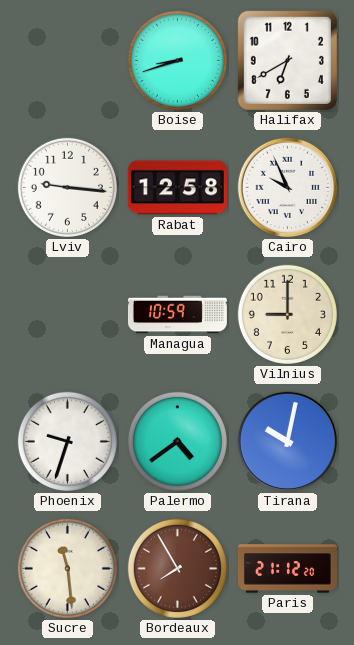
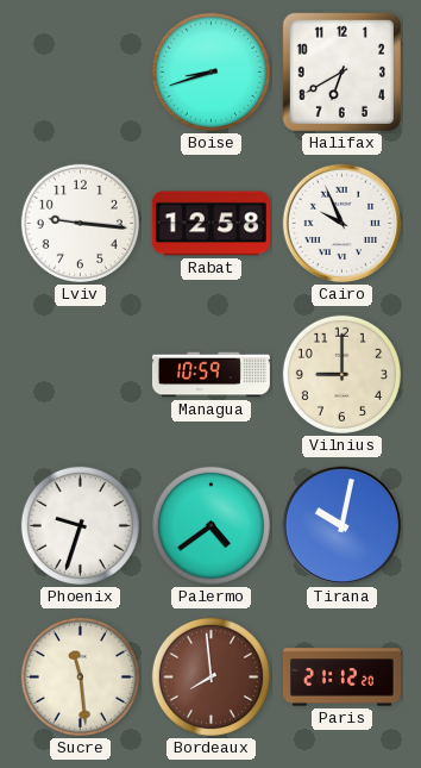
Bordeaux: 7:55 -> 7:59
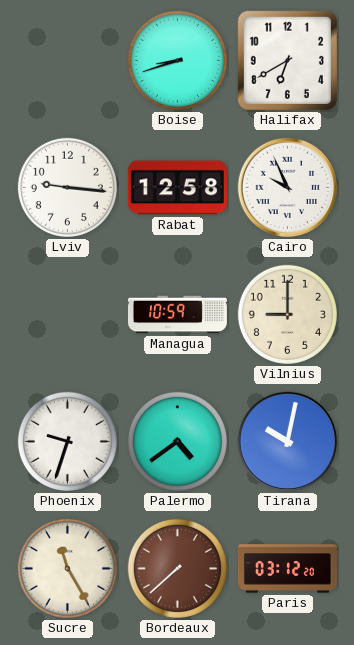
Sucre: 11:29 -> 11:25
Bordeaux: 7:59 -> 7:38
Paris: 21:12 -> 03:12
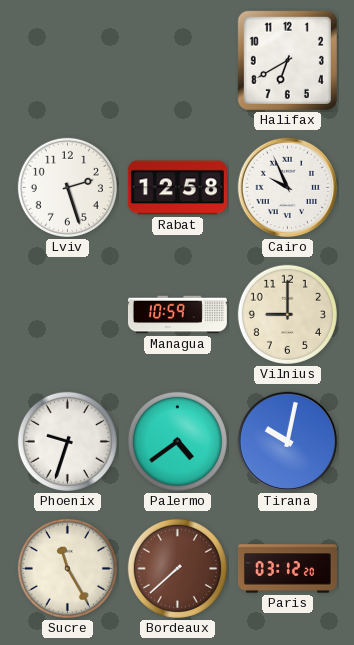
Boise: 8:42 -> none
Lviv: 9:16 -> 2:27
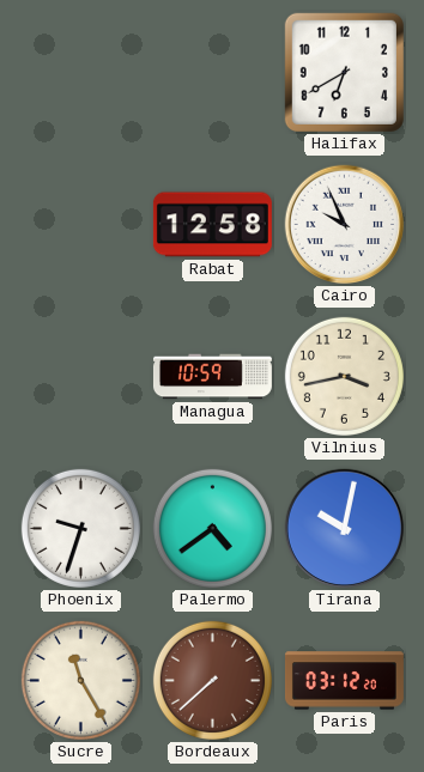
Lviv: 2:27 -> none
Vilnius: 9:00 -> 3:43
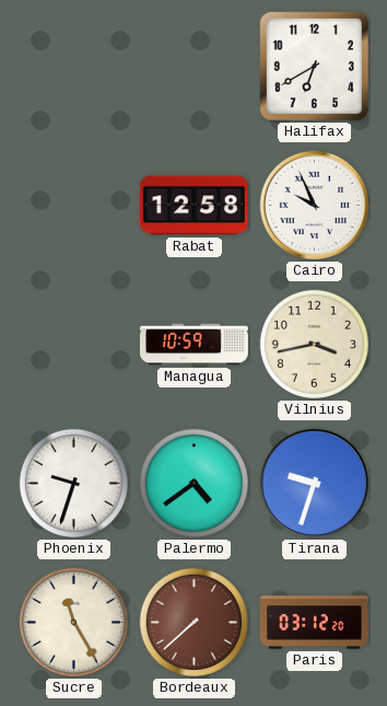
Tirana: 10:02 -> 9:33
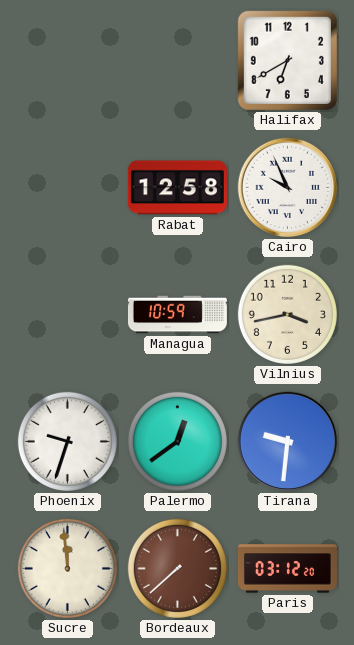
Palermo: 4:39 -> 12:39
Tirana: 9:33 -> 9:31
Sucre: 11:25 -> 11:59
